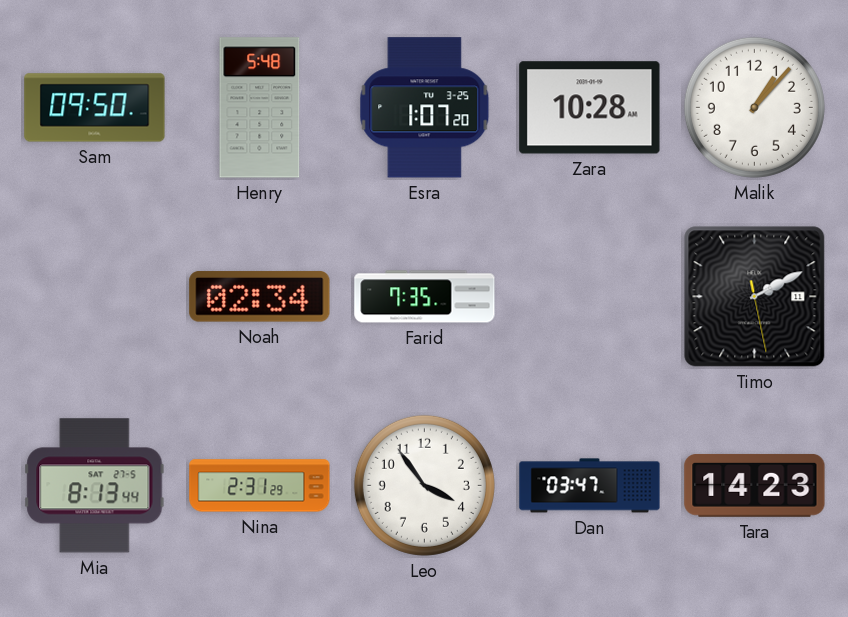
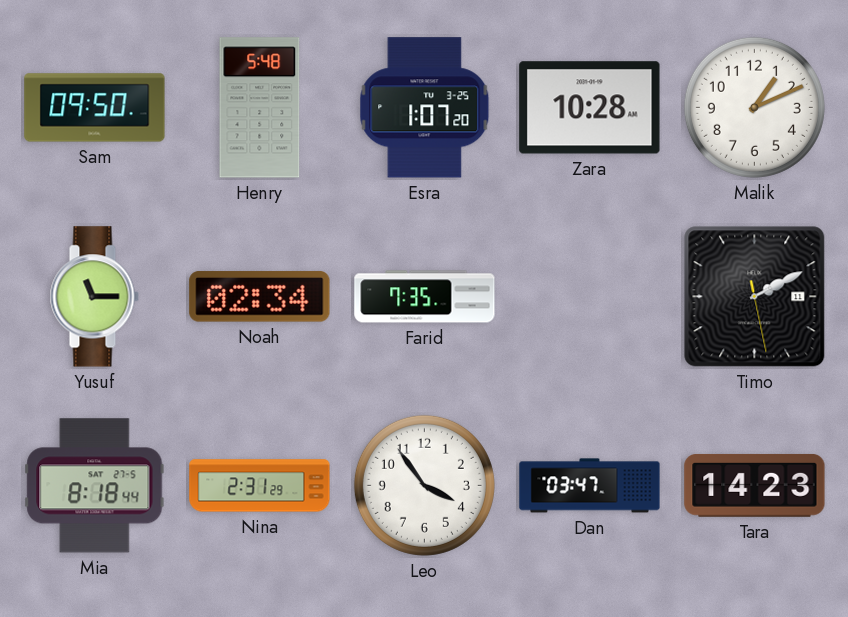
Malik: 1:07 -> 1:11
Yusuf: none -> 11:15
Mia: 8:13 -> 8:18
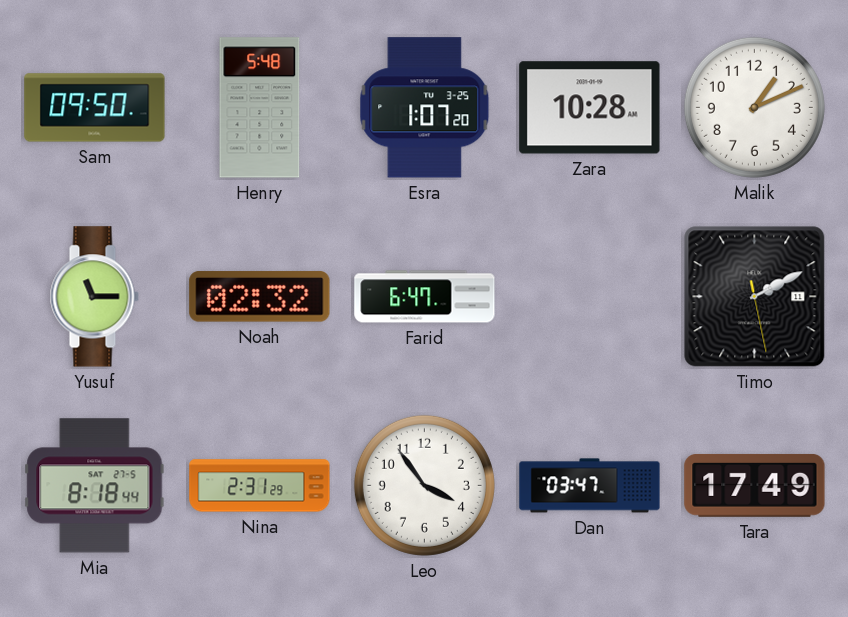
Noah: 02:34 -> 02:32
Farid: 7:35 -> 6:47
Tara: 14:23 -> 17:49
